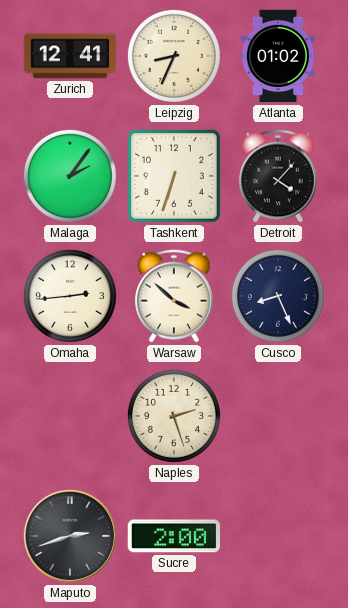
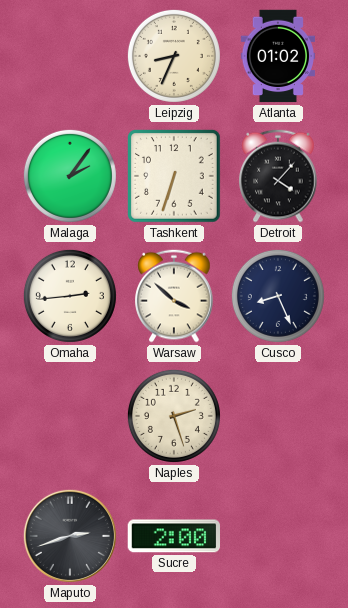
Zurich: 12:41 -> none
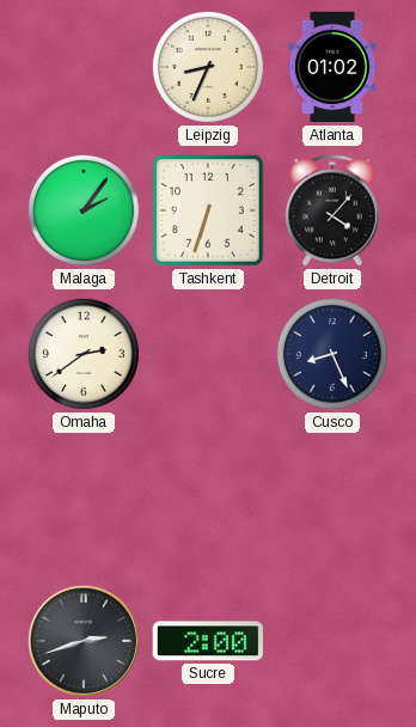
Omaha: 2:44 -> 2:39
Warsaw: 3:52 -> none
Naples: 2:27 -> none
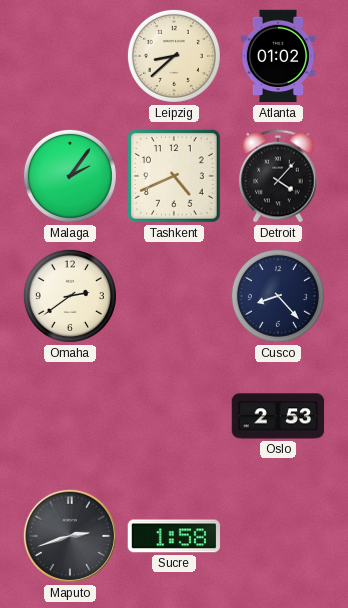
Leipzig: 8:34 -> 8:38
Tashkent: 6:33 -> 4:41
Cusco: 8:26 -> 8:23
Oslo: none -> 2:53
Sucre: 2:00 -> 1:58
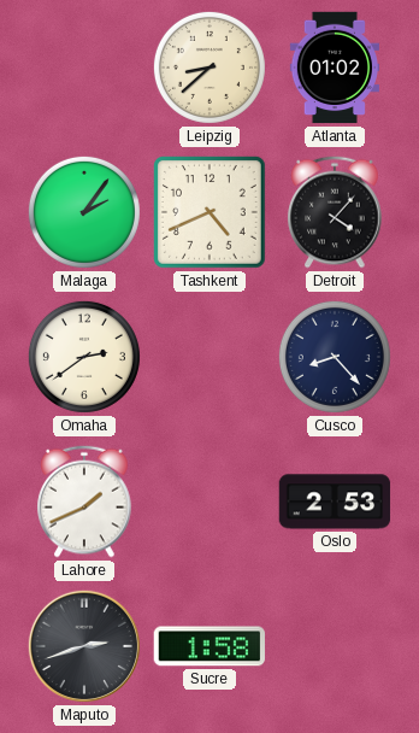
Lahore: none -> 1:41
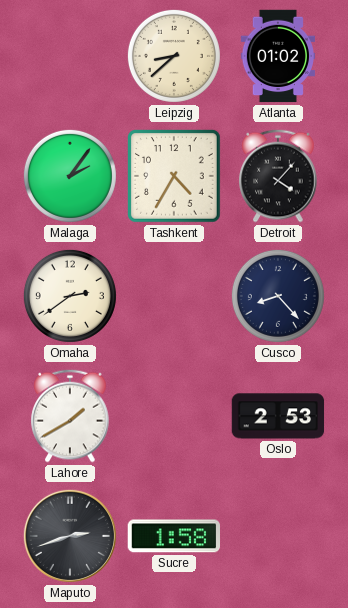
Tashkent: 4:41 -> 4:35
Lahore: 1:41 -> 1:40
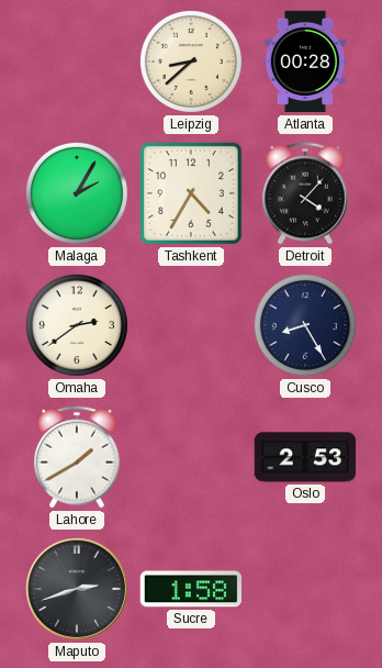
Atlanta: 01:02 -> 00:28
Malaga: 2:06 -> 2:05
Cusco: 8:23 -> 8:25
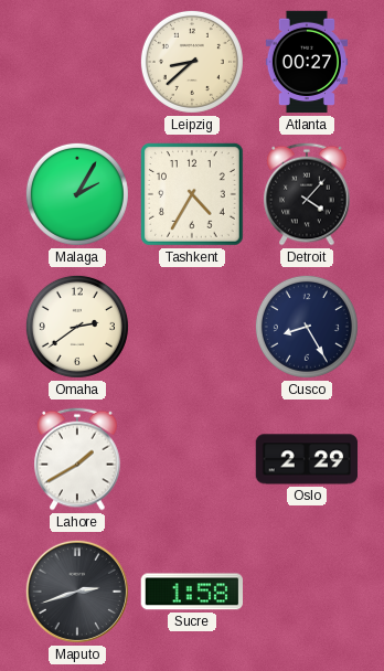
Atlanta: 00:28 -> 00:27
Oslo: 2:53 -> 2:29
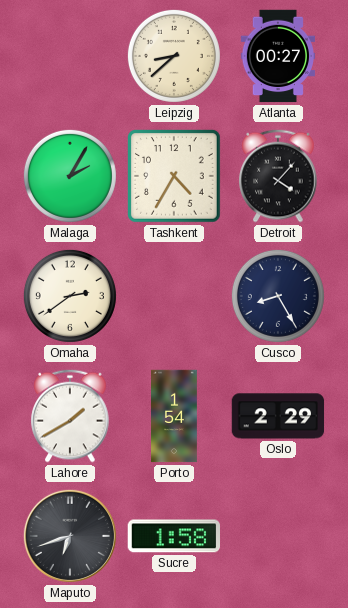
Porto: none -> 1:54
Maputo: 2:42 -> 6:42
